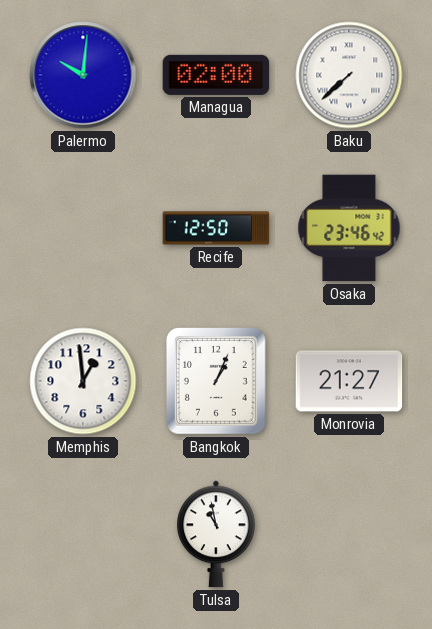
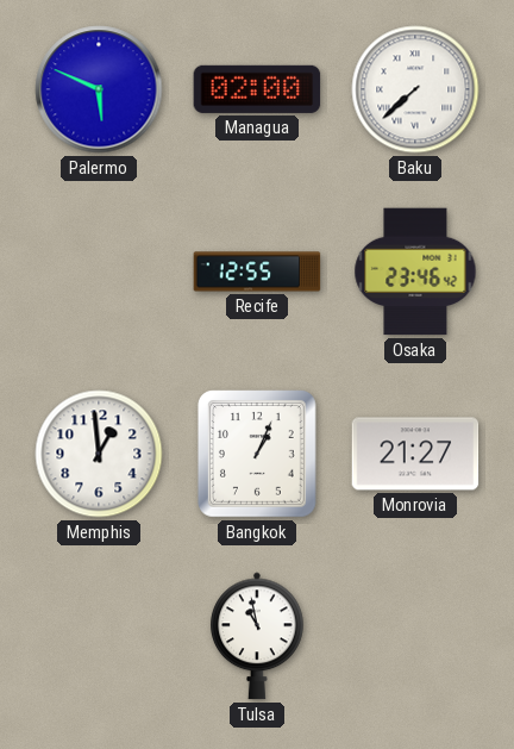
Palermo: 10:01 -> 5:49
Recife: 12:50 -> 12:55
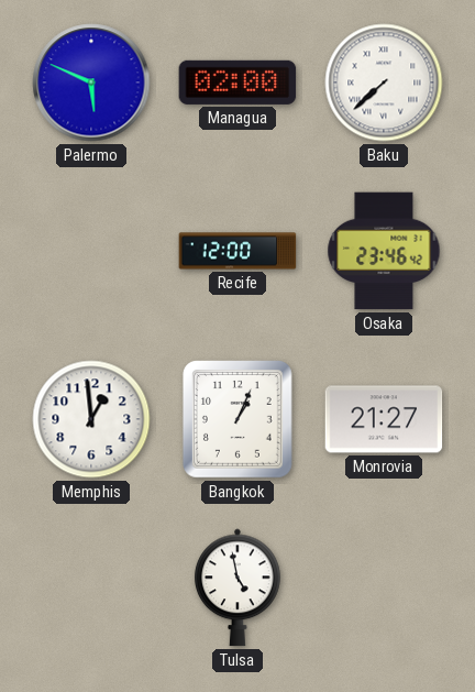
Recife: 12:55 -> 12:00
Tulsa: 10:58 -> 4:58
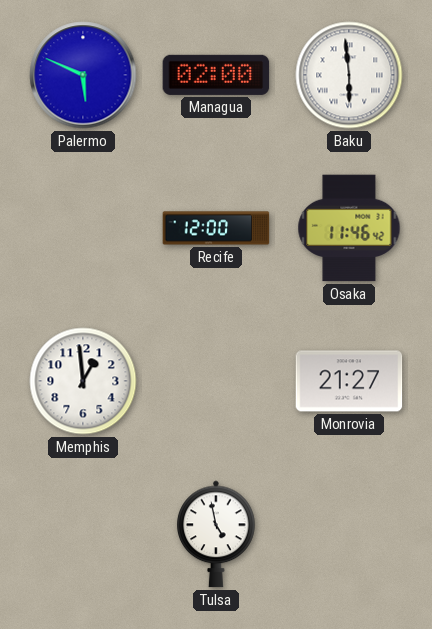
Baku: 7:38 -> 5:59
Osaka: 23:46 -> 11:46
Bangkok: 1:04 -> none
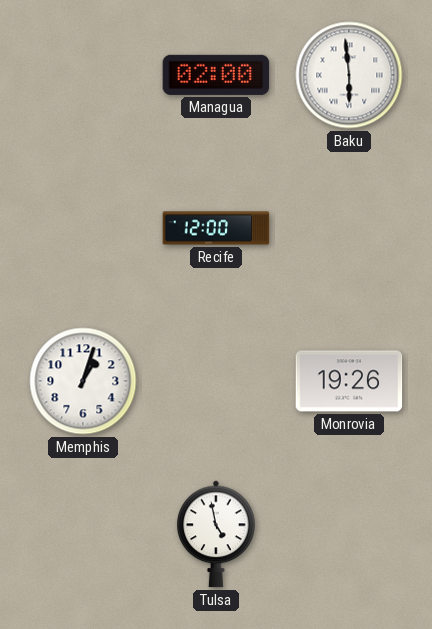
Palermo: 5:49 -> none
Osaka: 11:46 -> none
Memphis: 12:59 -> 1:03
Monrovia: 21:27 -> 19:26
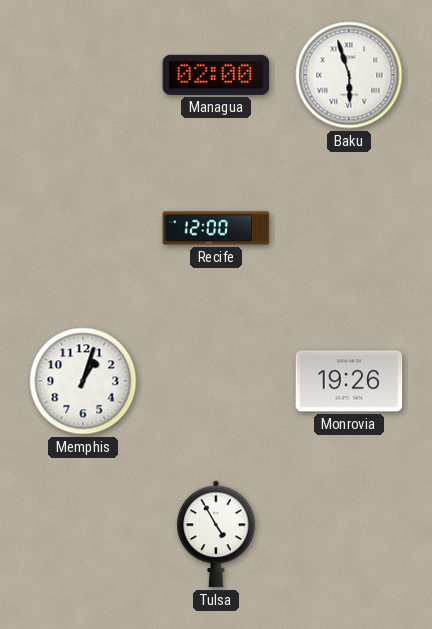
Baku: 5:59 -> 5:57
Tulsa: 4:58 -> 4:55
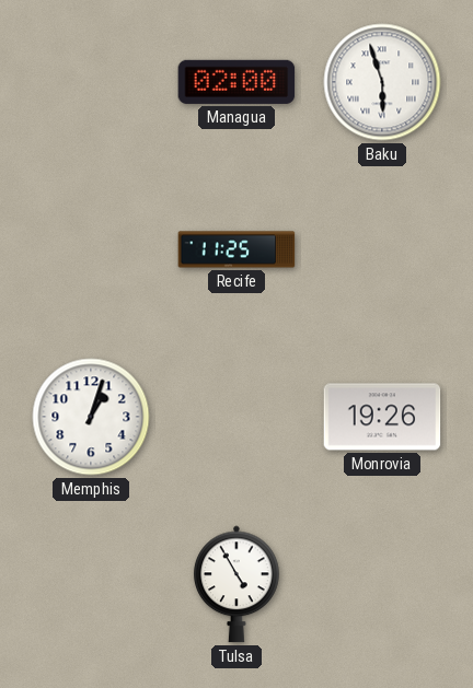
Recife: 12:00 -> 11:25
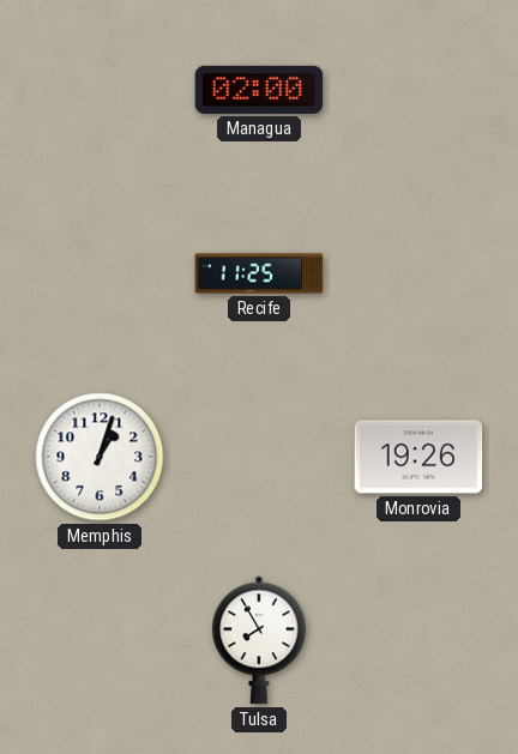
Baku: 5:57 -> none
Tulsa: 4:55 -> 7:55
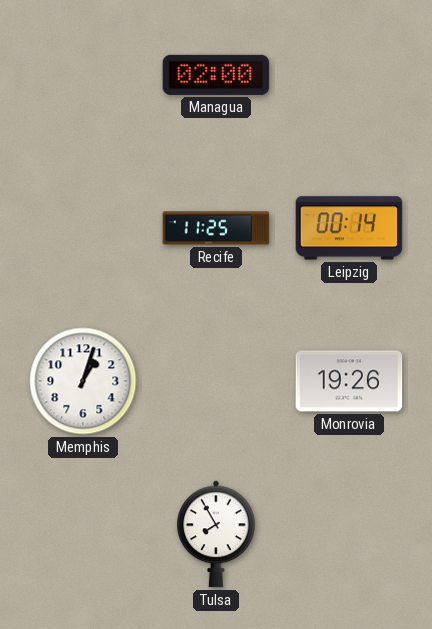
Leipzig: none -> 00:14
